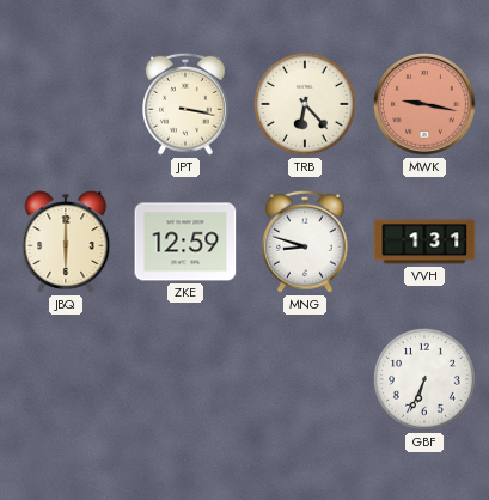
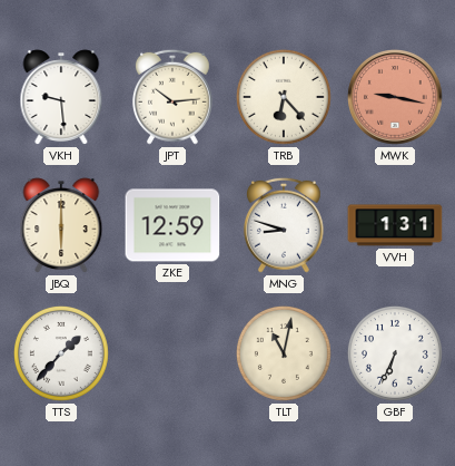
VKH: none -> 9:29
JPT: 3:17 -> 10:14
TTS: none -> 1:37
TLT: none -> 11:02
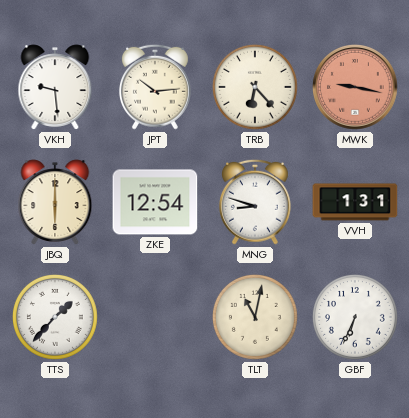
ZKE: 12:59 -> 12:54
